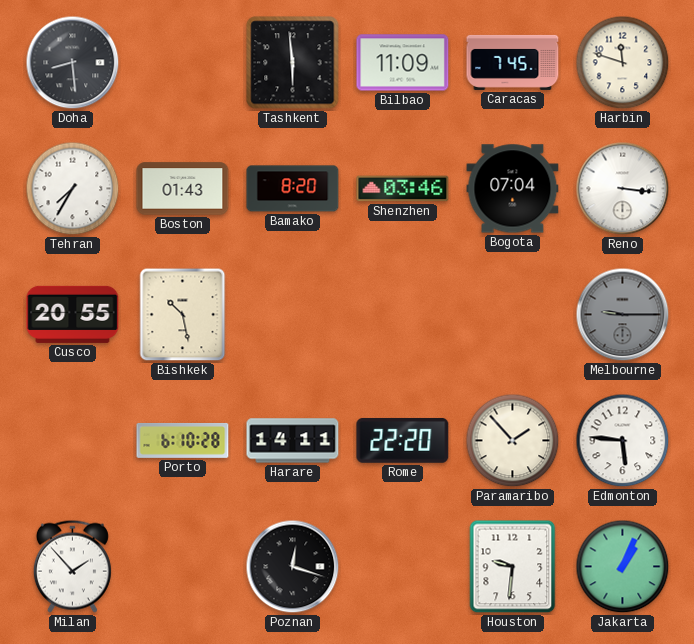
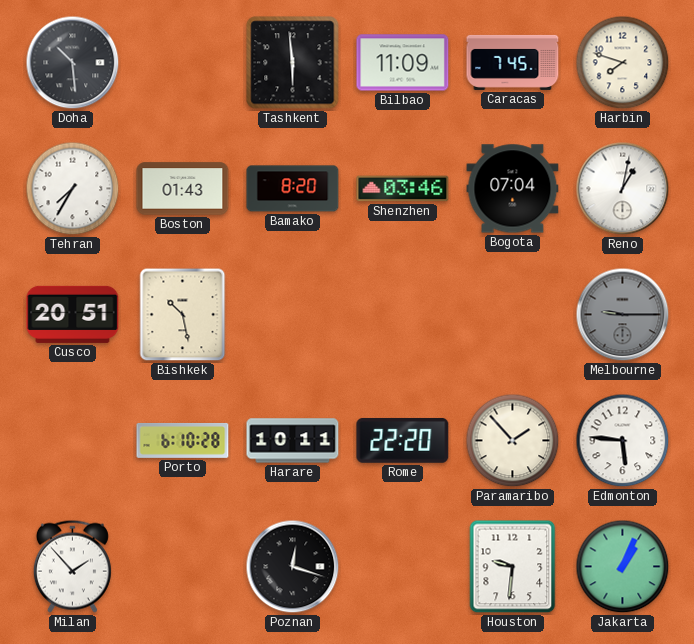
Doha: 8:29 -> 10:29
Harbin: 11:48 -> 7:48
Reno: 3:16 -> 1:02
Cusco: 20:55 -> 20:51
Harare: 14:11 -> 10:11
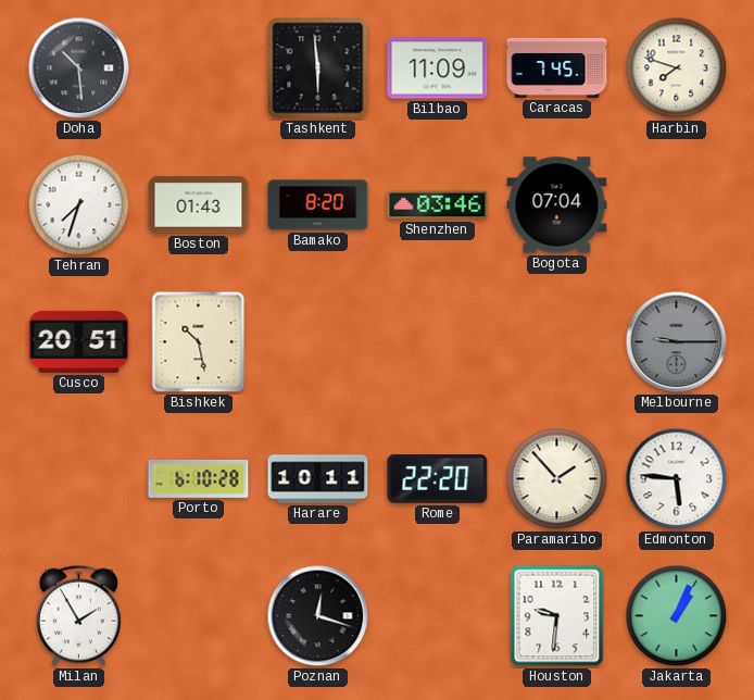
Tehran: 7:35 -> 7:33
Reno: 1:02 -> none
Milan: 1:53 -> 1:55
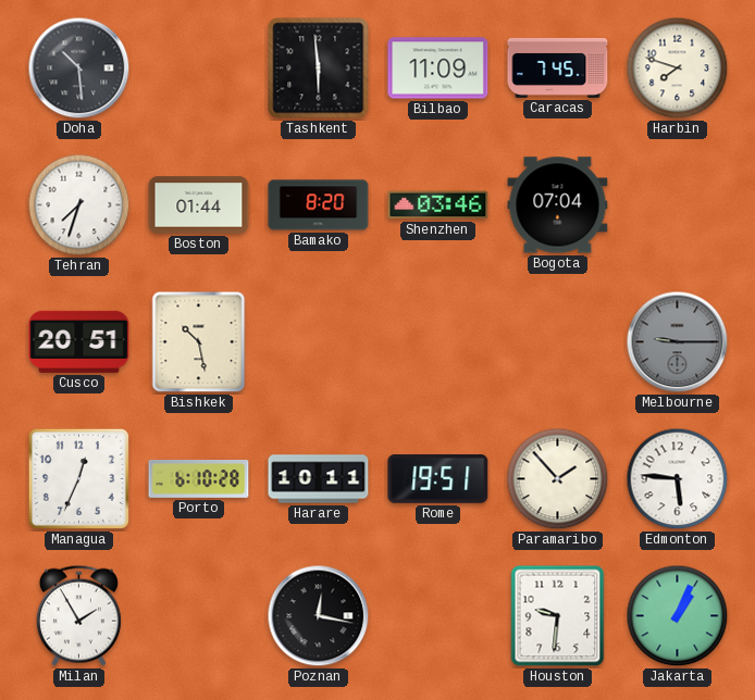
Boston: 01:43 -> 01:44
Managua: none -> 12:34
Rome: 22:20 -> 19:51
Poznan: 12:18 -> 12:17
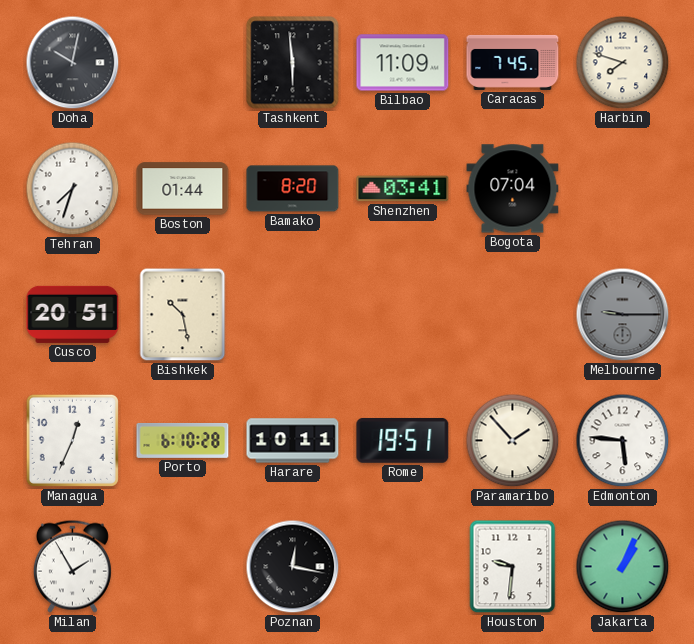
Doha: 10:29 -> 10:02
Shenzhen: 03:46 -> 03:41
